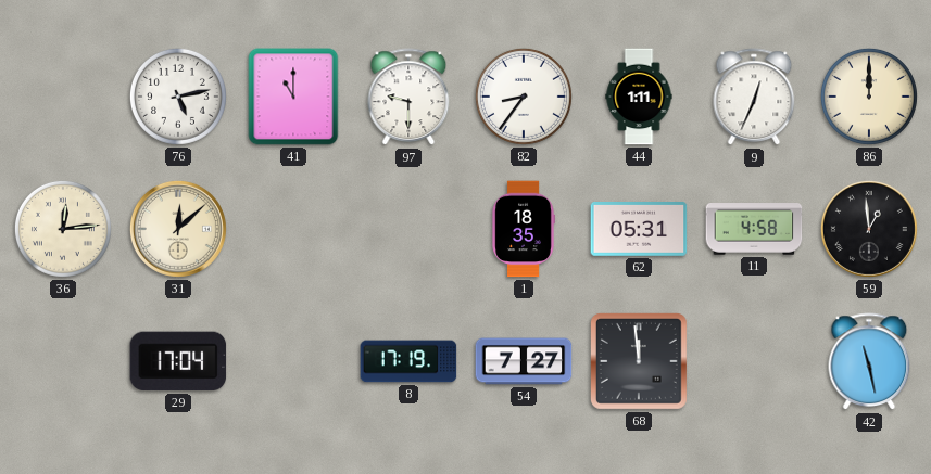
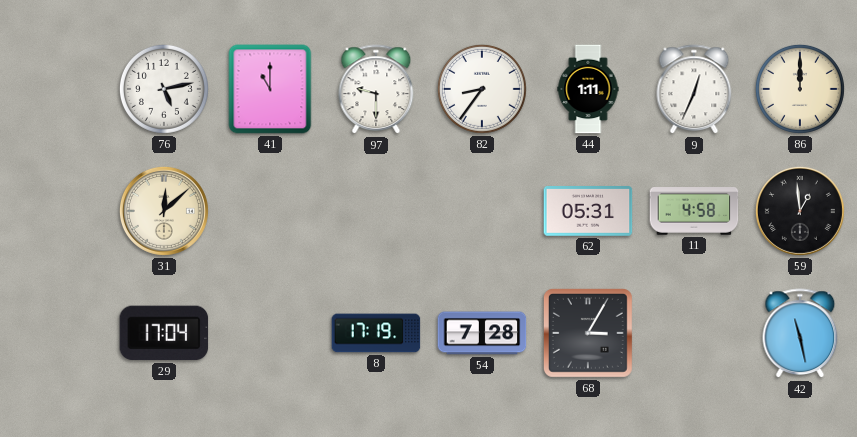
36: 12:14 -> none
1: 18:35 -> none
54: 7:27 -> 7:28
68: 11:59 -> 3:05
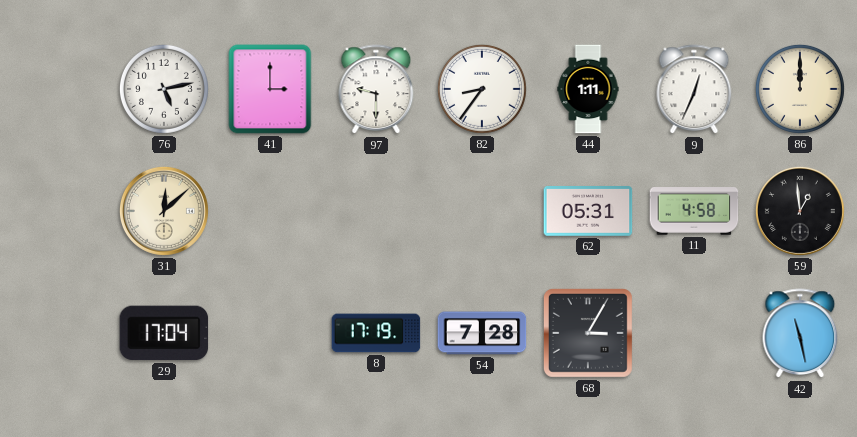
41: 11:00 -> 3:00
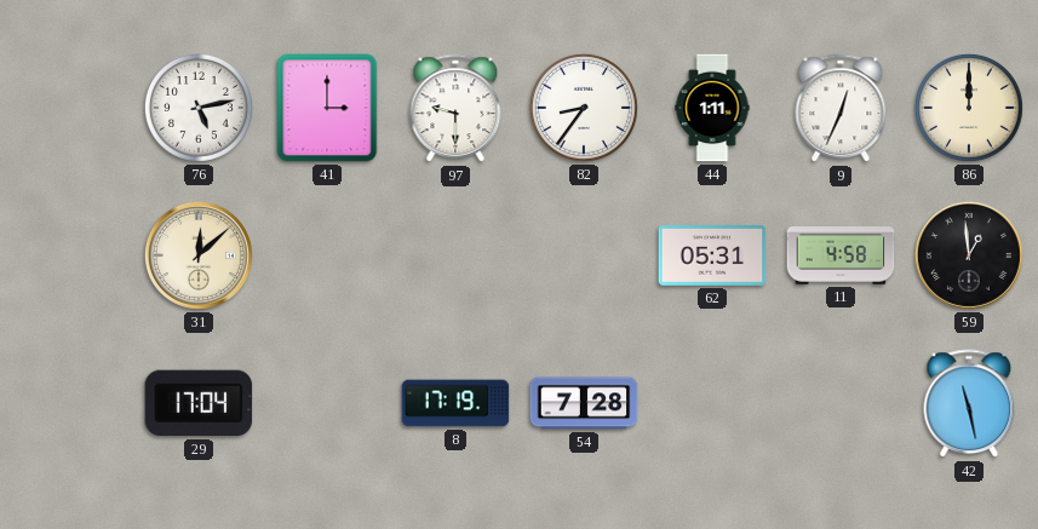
68: 3:05 -> none
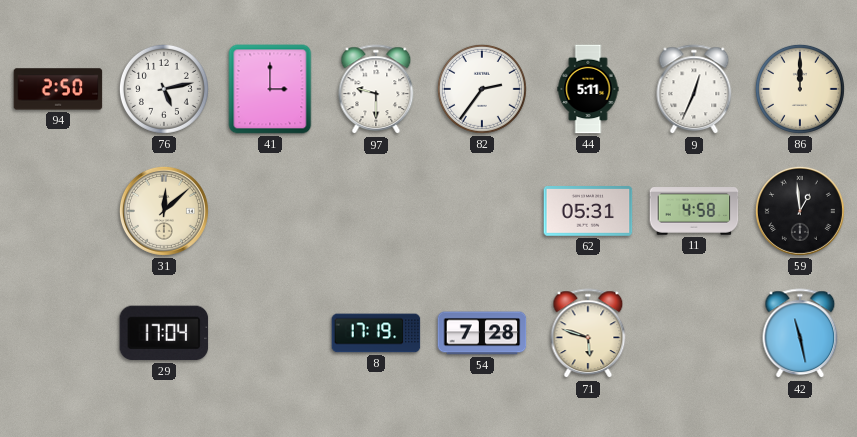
94: none -> 2:50
82: 8:36 -> 2:36
44: 1:11 -> 5:11
71: none -> 5:48
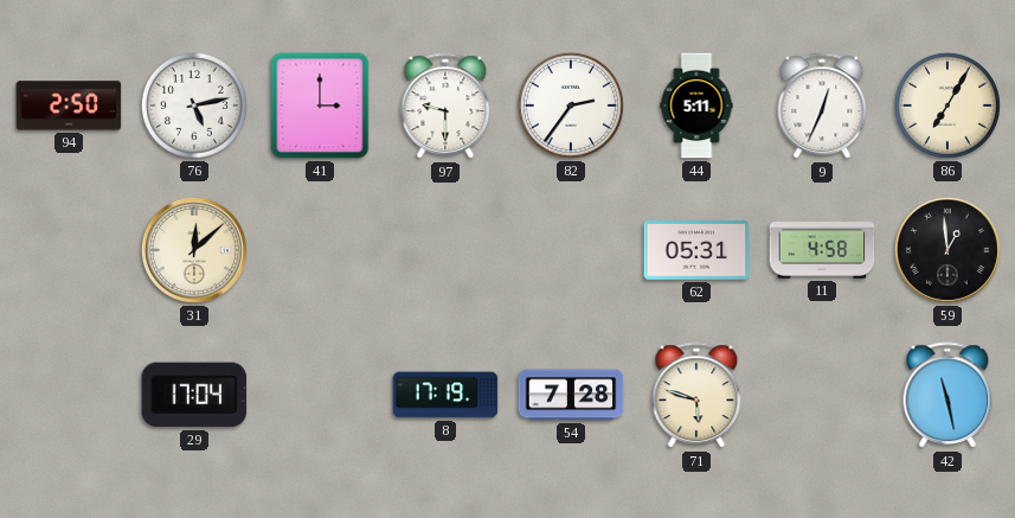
86: 12:00 -> 7:05
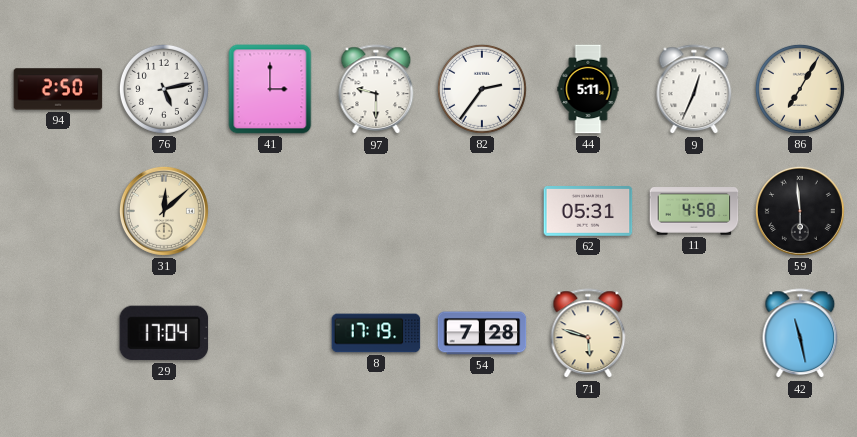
59: 12:59 -> 5:59
